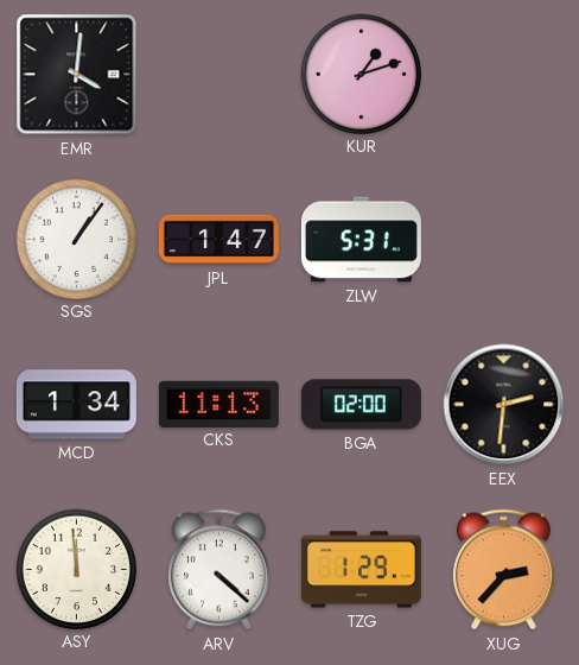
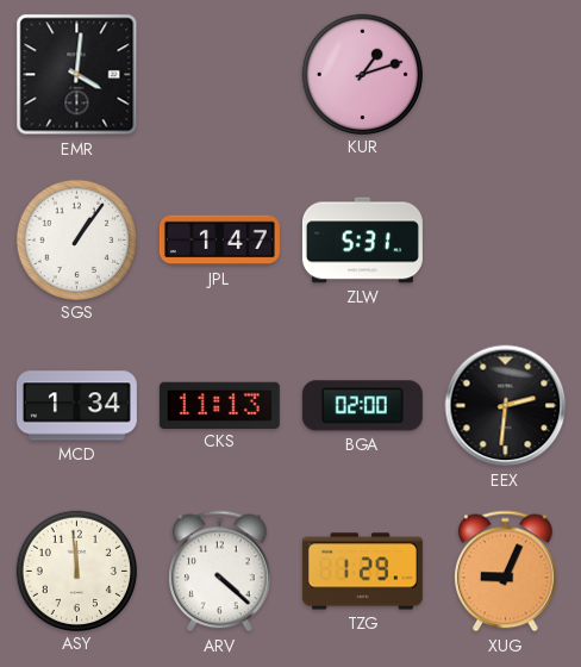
XUG: 2:37 -> 9:04
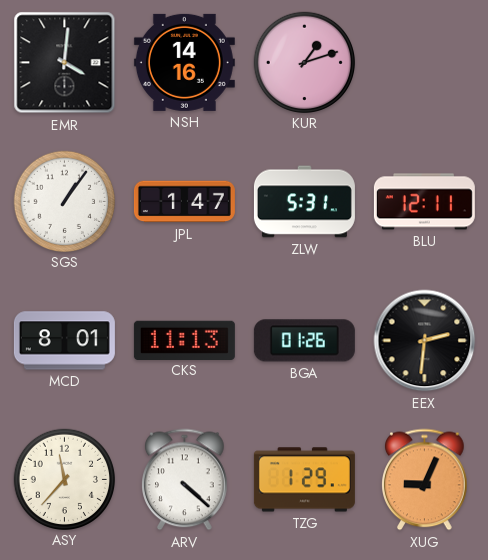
NSH: none -> 14:16
BLU: none -> 12:11
MCD: 1:34 -> 8:01
BGA: 02:00 -> 01:26
ASY: 11:59 -> 11:37
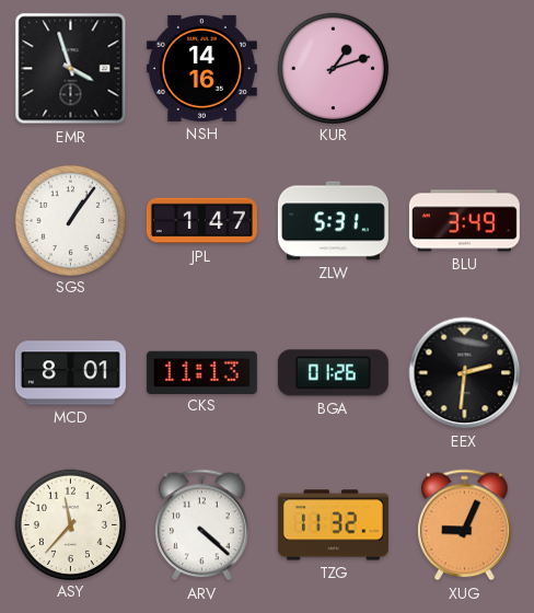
EMR: 4:01 -> 3:57
BLU: 12:11 -> 3:49
TZG: 1:29 -> 11:32
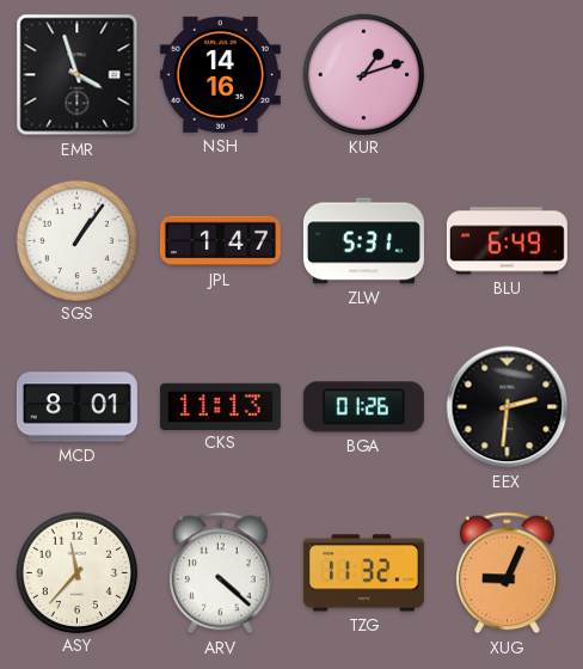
BLU: 3:49 -> 6:49
